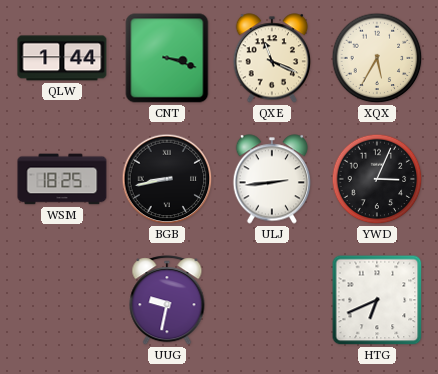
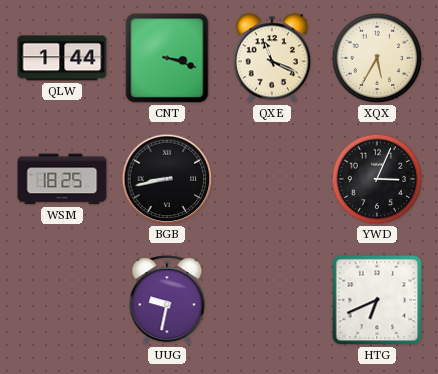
ULJ: 2:44 -> none
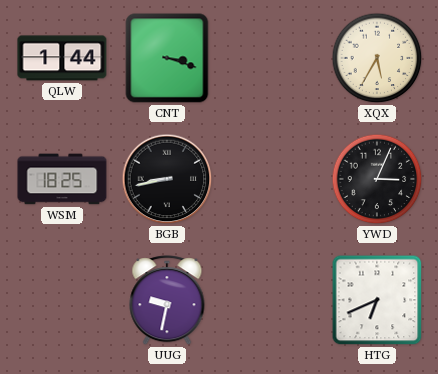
QXE: 11:19 -> none
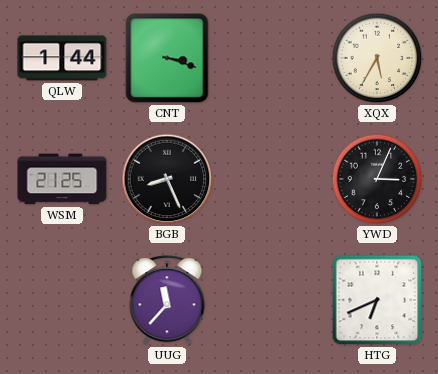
WSM: 18:25 -> 21:25
BGB: 8:43 -> 8:26
UUG: 9:32 -> 11:37
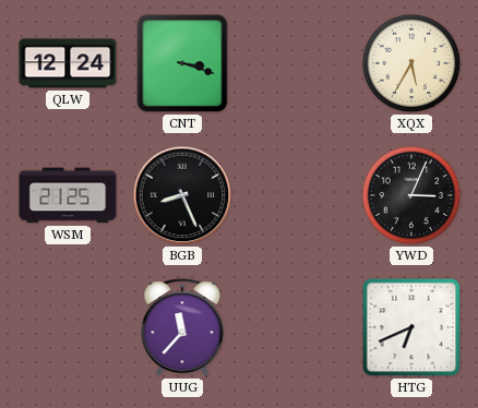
QLW: 1:44 -> 12:24
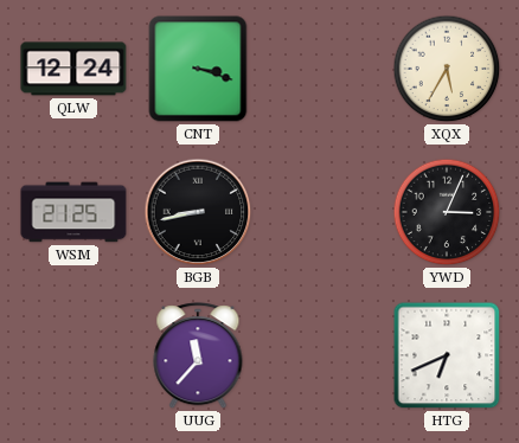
BGB: 8:26 -> 8:43
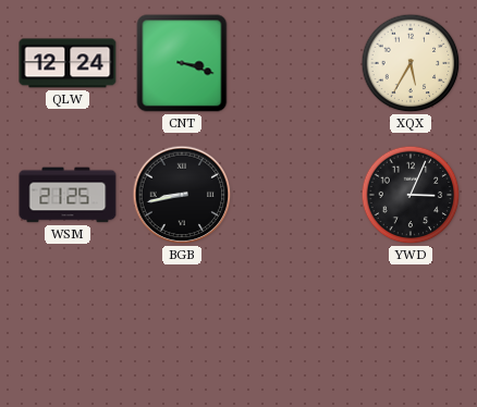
UUG: 11:37 -> none
HTG: 6:41 -> none
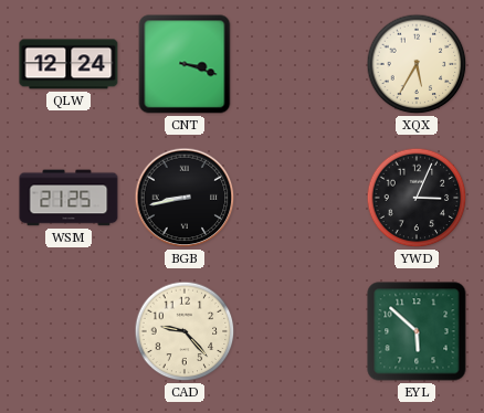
CAD: none -> 9:23
EYL: none -> 5:52
